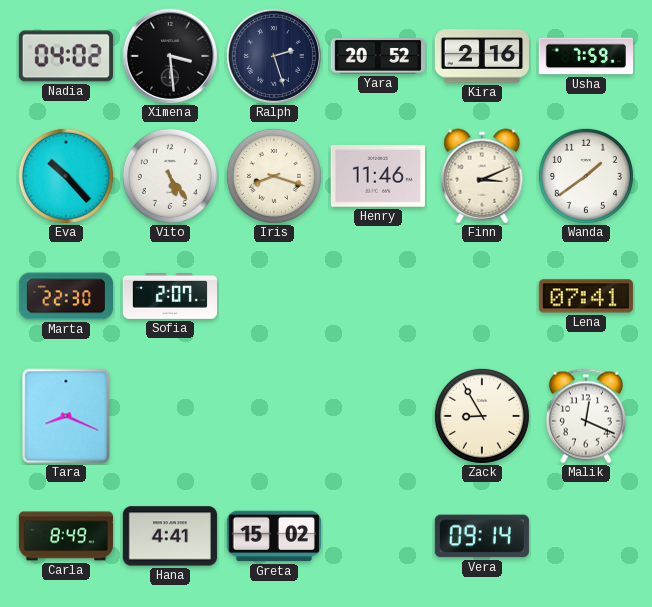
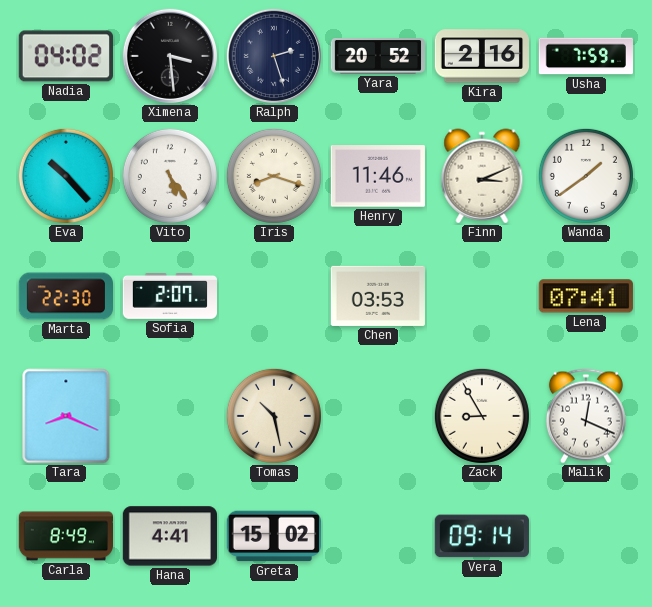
Chen: none -> 03:53
Tomas: none -> 10:28
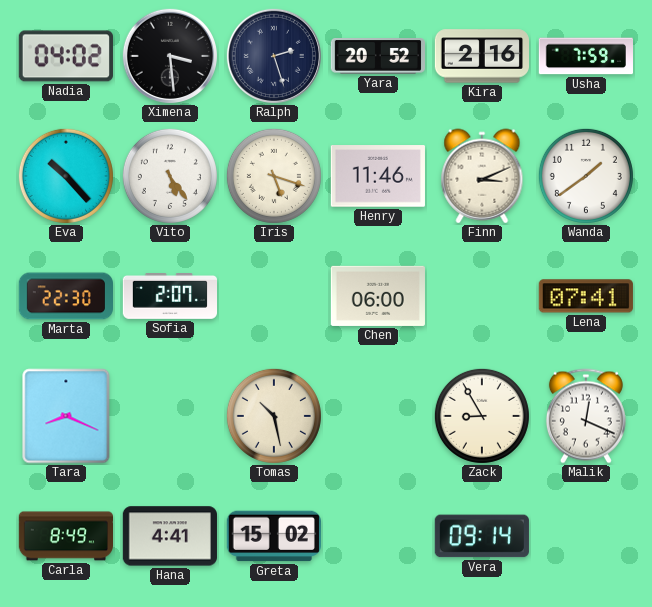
Iris: 8:18 -> 5:18
Chen: 03:53 -> 06:00
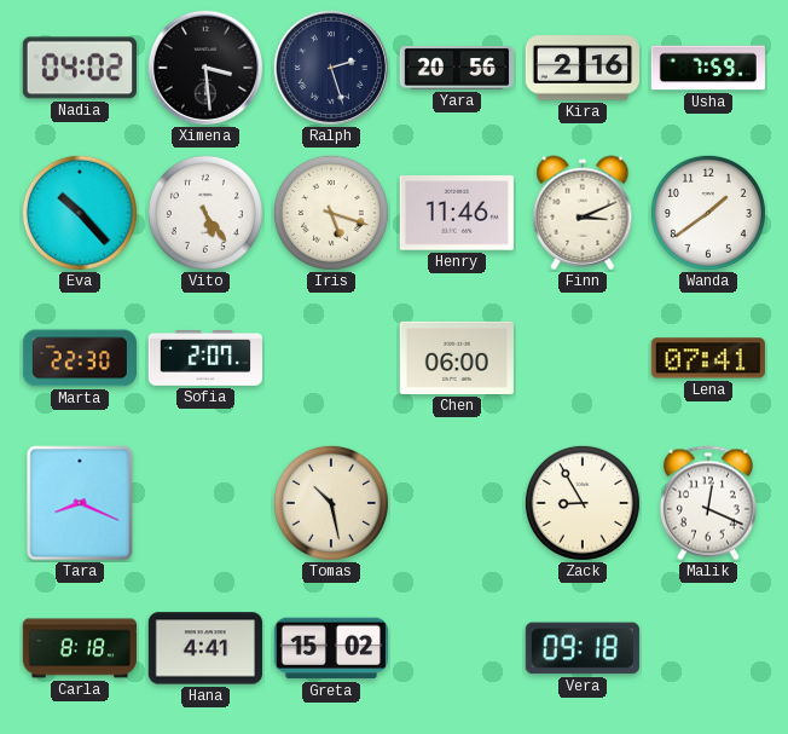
Yara: 20:52 -> 20:56
Carla: 8:49 -> 8:18
Vera: 09:14 -> 09:18
